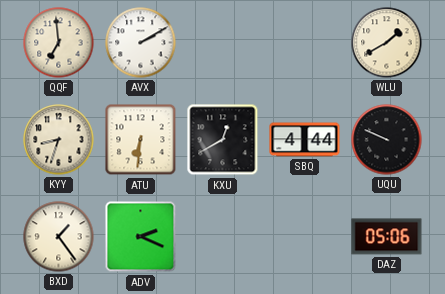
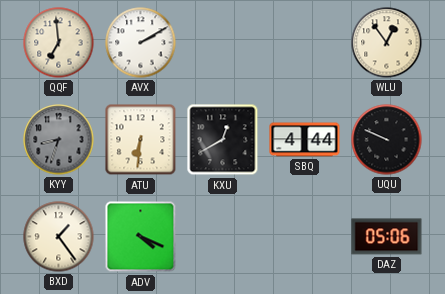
WLU: 1:40 -> 12:54
KYY dial: cream -> grey
ADV: 2:19 -> 4:19
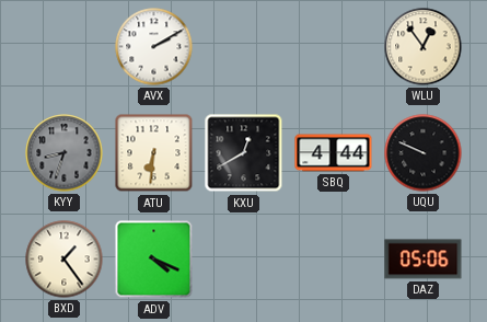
QQF: 6:59 -> none
